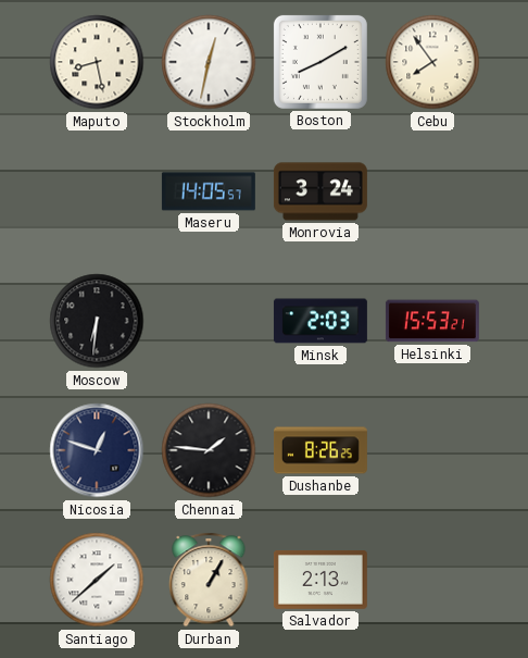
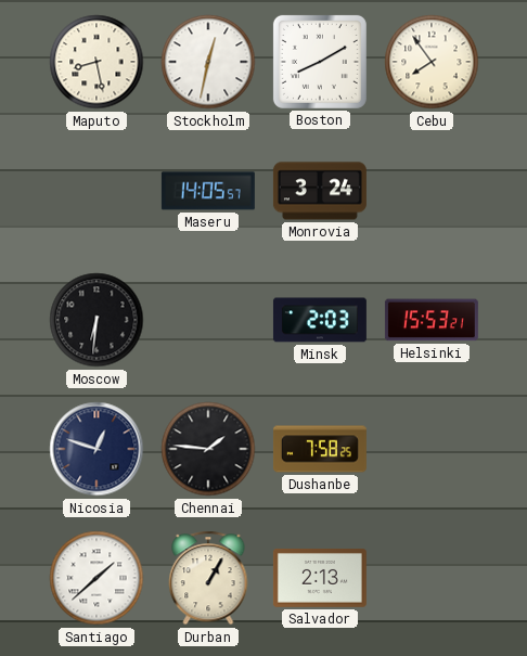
Dushanbe: 8:26 -> 7:58
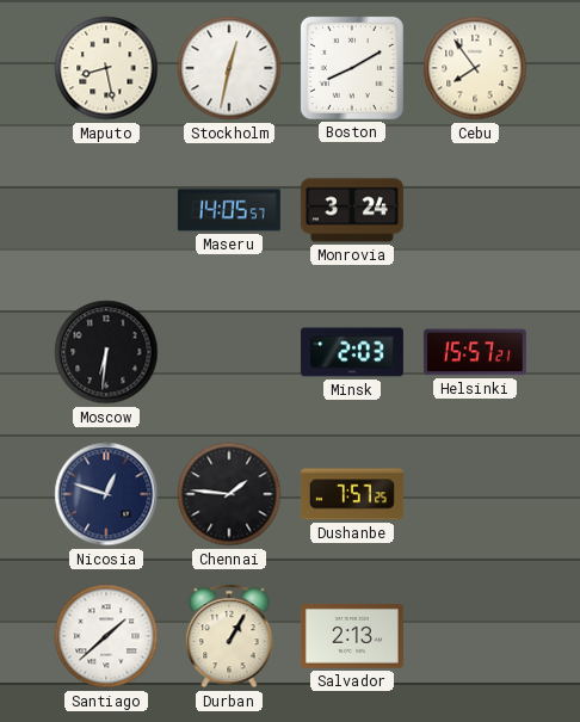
Helsinki: 15:53 -> 15:57
Dushanbe: 7:58 -> 7:57
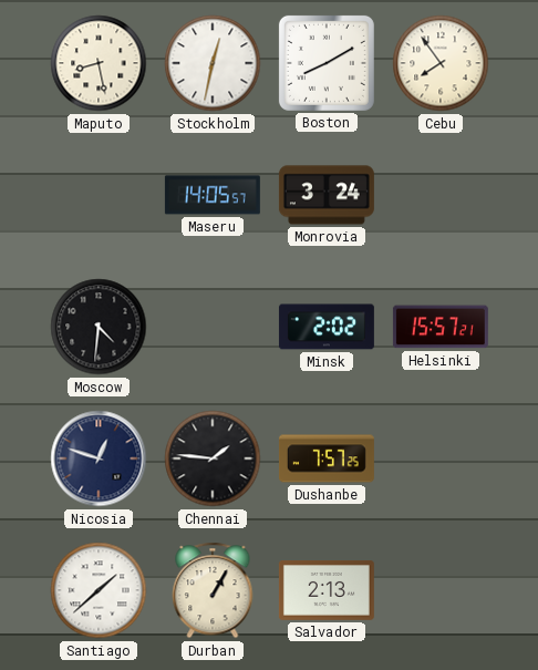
Moscow: 6:31 -> 4:31
Minsk: 2:03 -> 2:02
